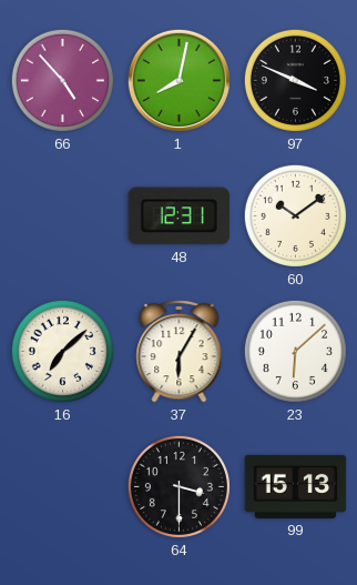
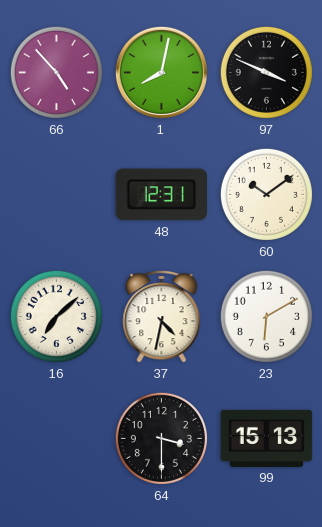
37: 6:05 -> 4:32
23: 6:08 -> 6:10
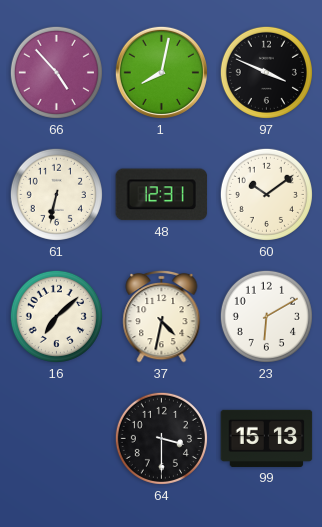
61: none -> 6:32
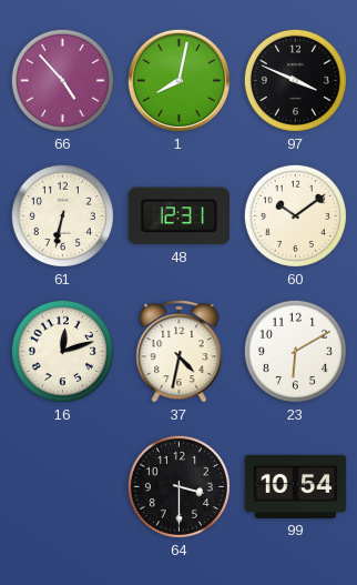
16: 7:08 -> 12:12
99: 15:13 -> 10:54
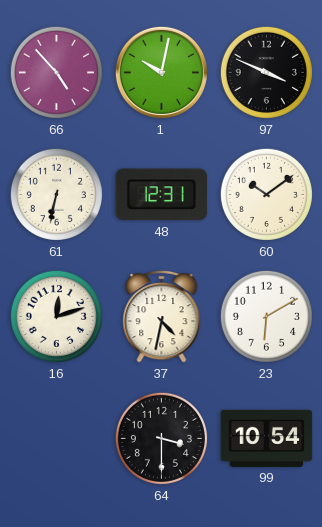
1: 8:02 -> 10:02
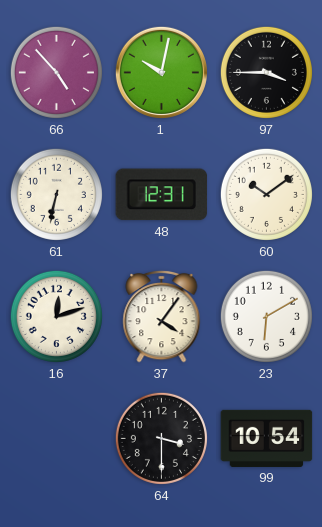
97: 3:49 -> 3:45
37: 4:32 -> 4:06
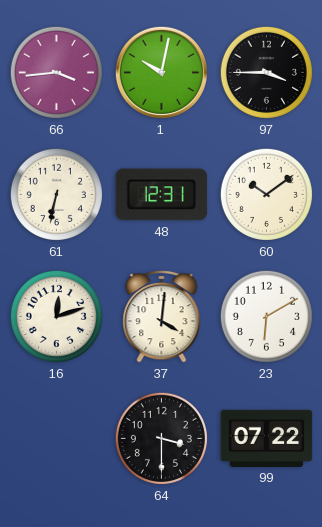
66: 4:53 -> 3:44
37: 4:06 -> 4:01
99: 10:54 -> 07:22
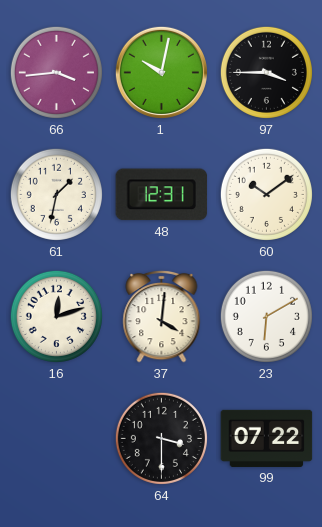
61: 6:32 -> 1:32
